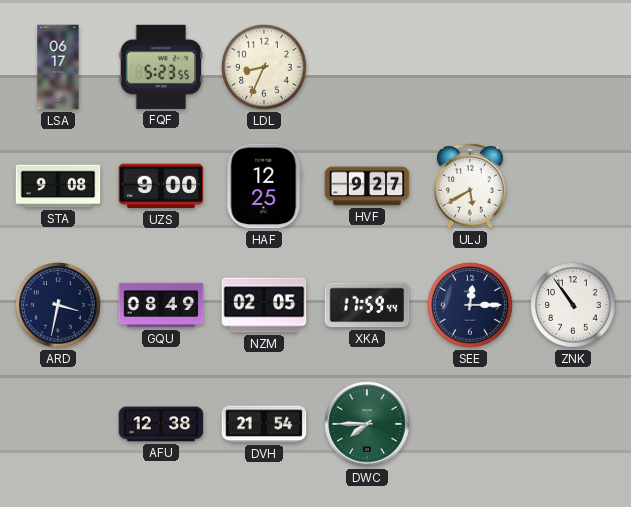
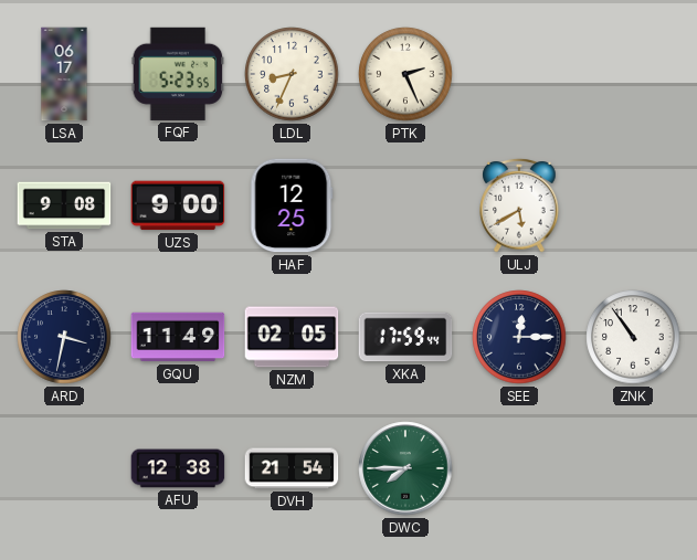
PTK: none -> 2:26
HVF: 9:27 -> none
GQU: 08:49 -> 11:49
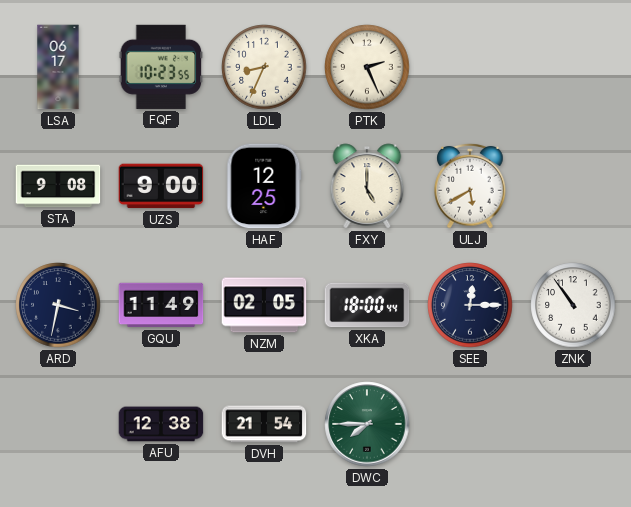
FQF: 5:23 -> 10:23
FXY: none -> 5:00
XKA: 17:59 -> 18:00
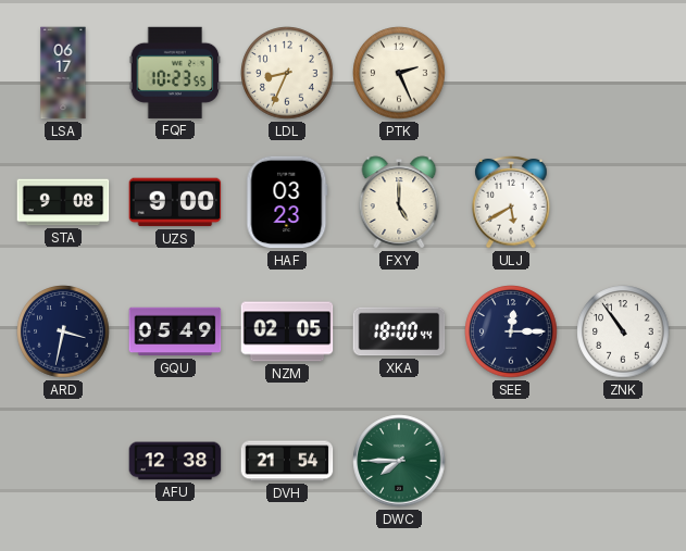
HAF: 12:25 -> 03:23
GQU: 11:49 -> 05:49
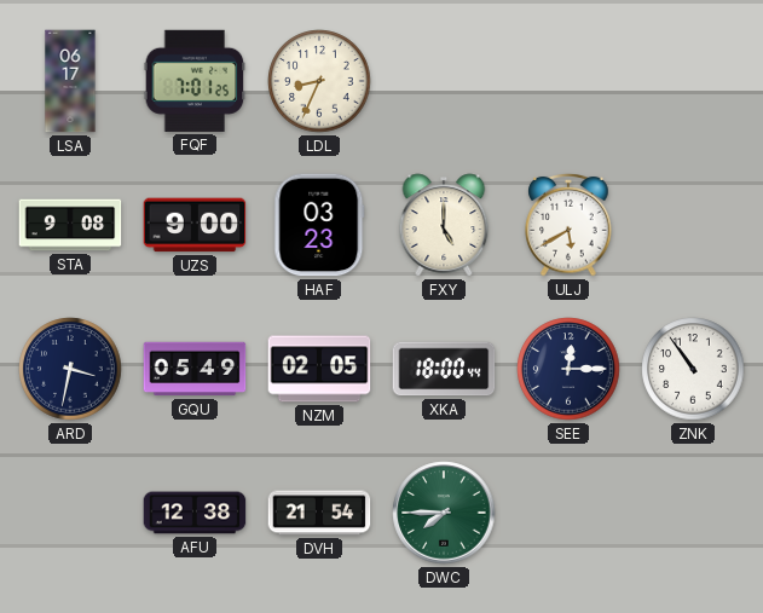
FQF: 10:23 -> 7:01
PTK: 2:26 -> none
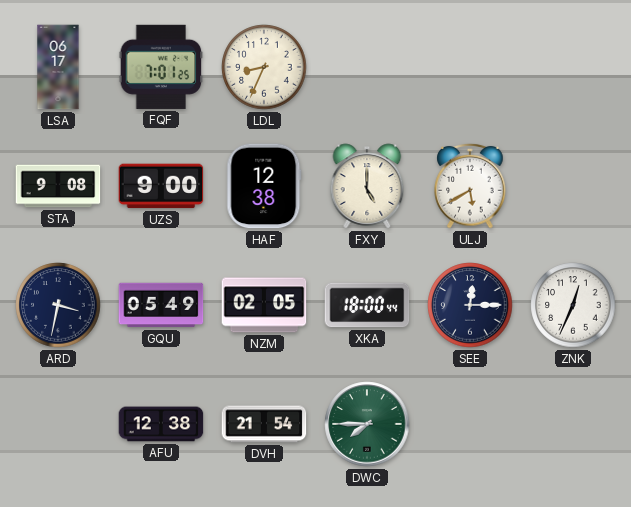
HAF: 03:23 -> 12:38
ZNK: 10:54 -> 12:34
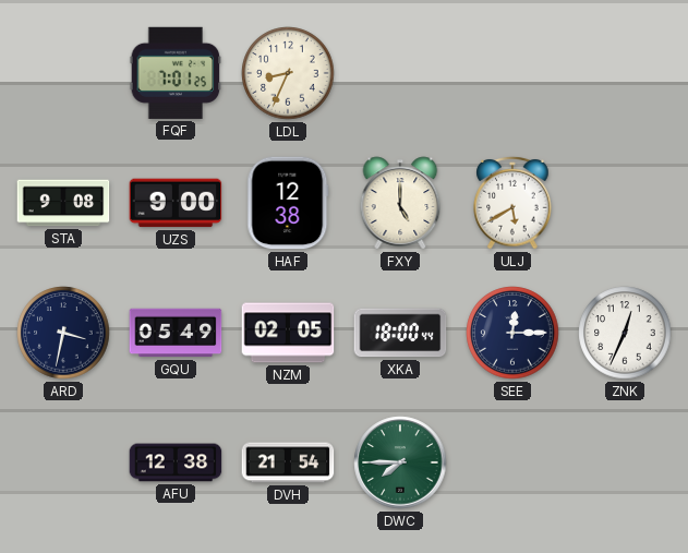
LSA: 06:17 -> none
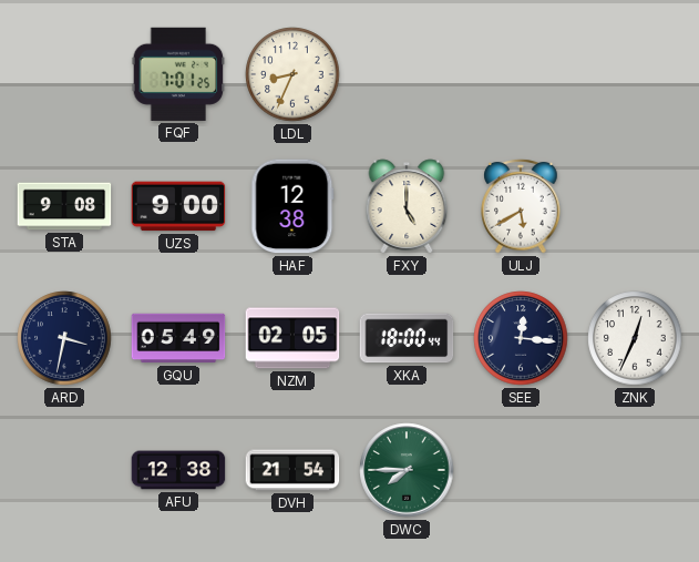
SEE: 12:15 -> 12:16
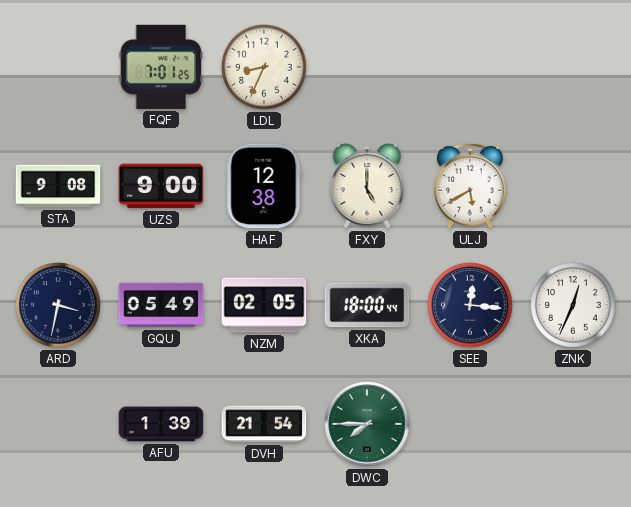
AFU: 12:38 -> 1:39
